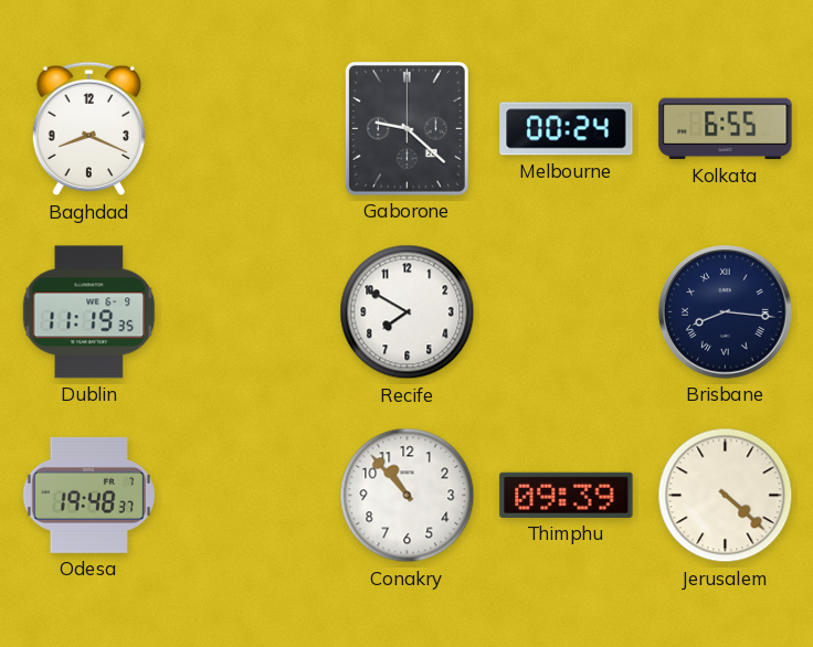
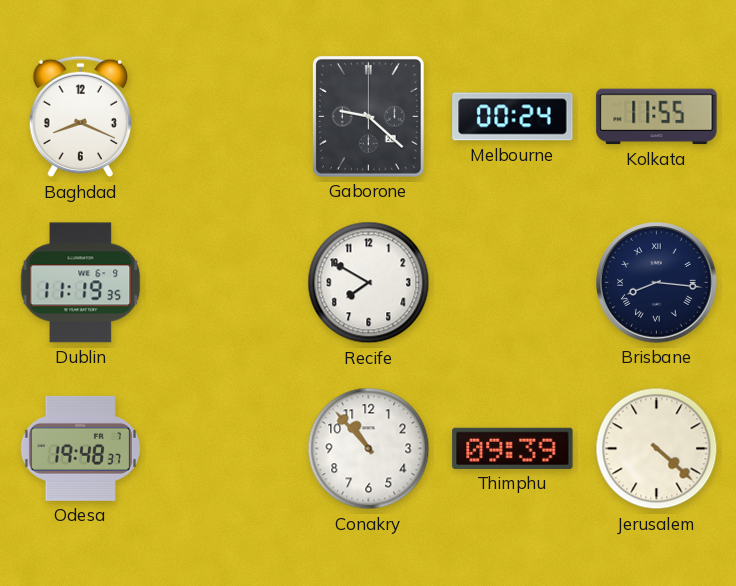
Kolkata: 6:55 -> 11:55
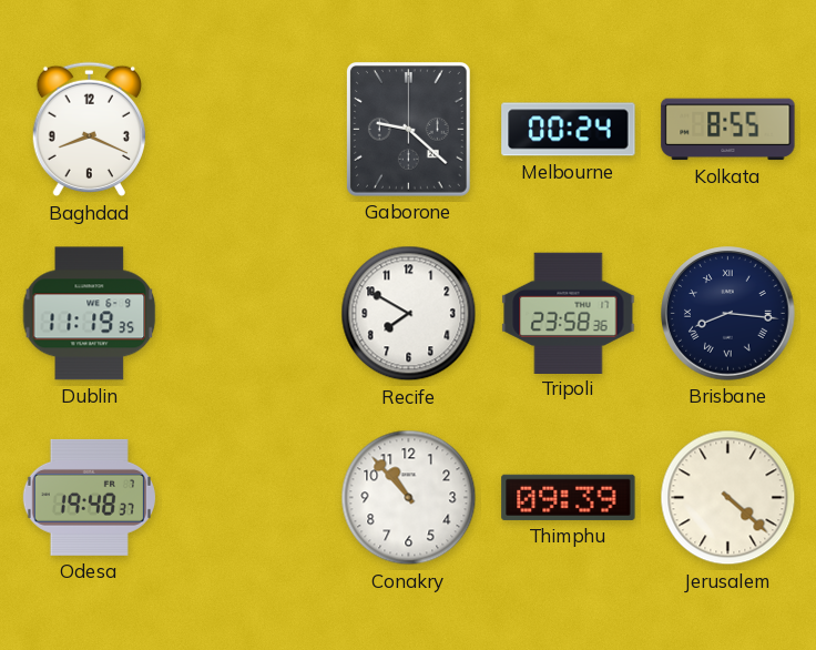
Kolkata: 11:55 -> 8:55
Tripoli: none -> 23:58
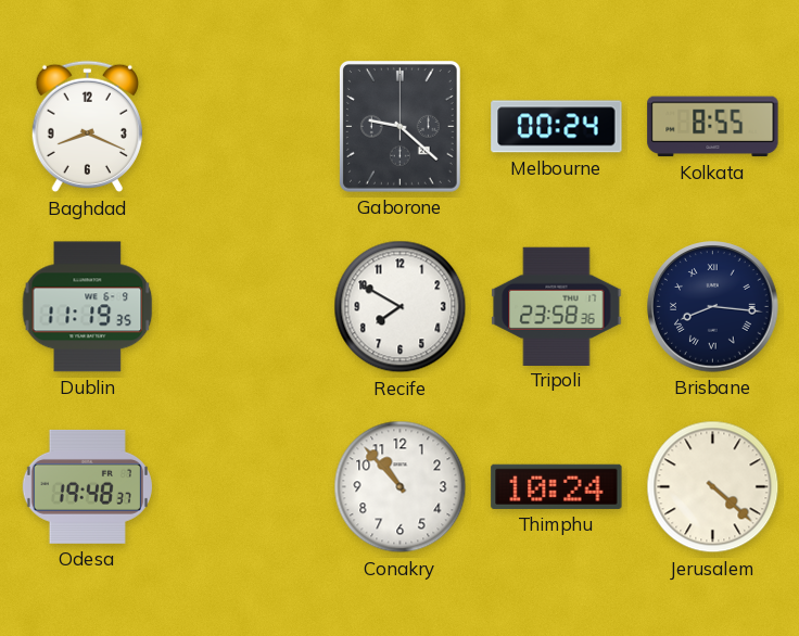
Thimphu: 09:39 -> 10:24
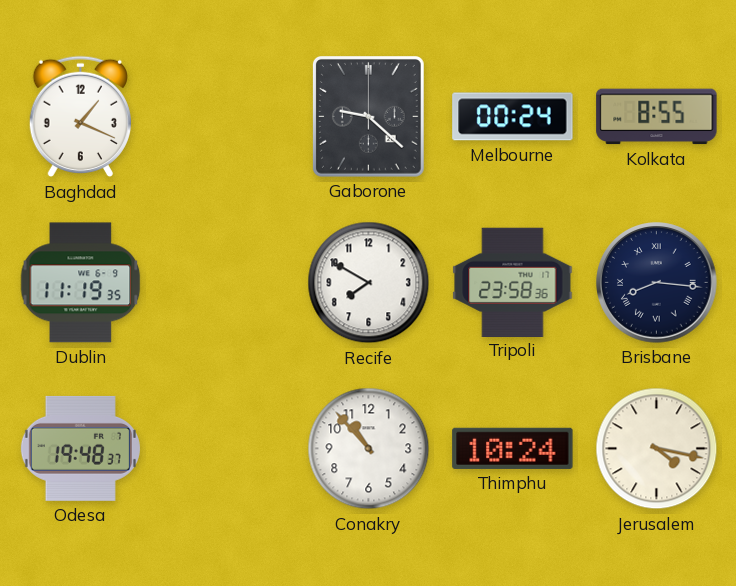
Baghdad: 8:19 -> 1:19
Jerusalem: 4:22 -> 4:17
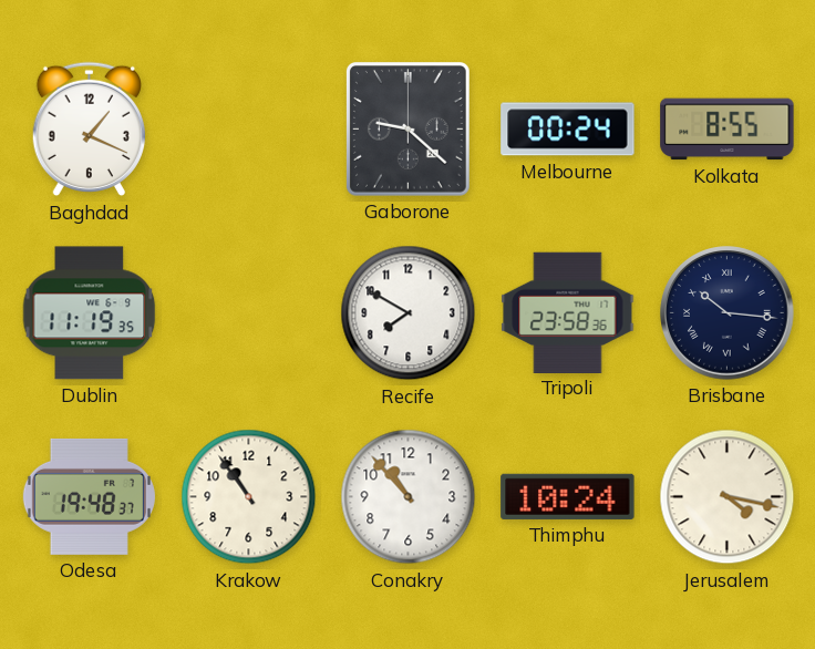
Brisbane: 8:16 -> 10:16
Krakow: none -> 10:54
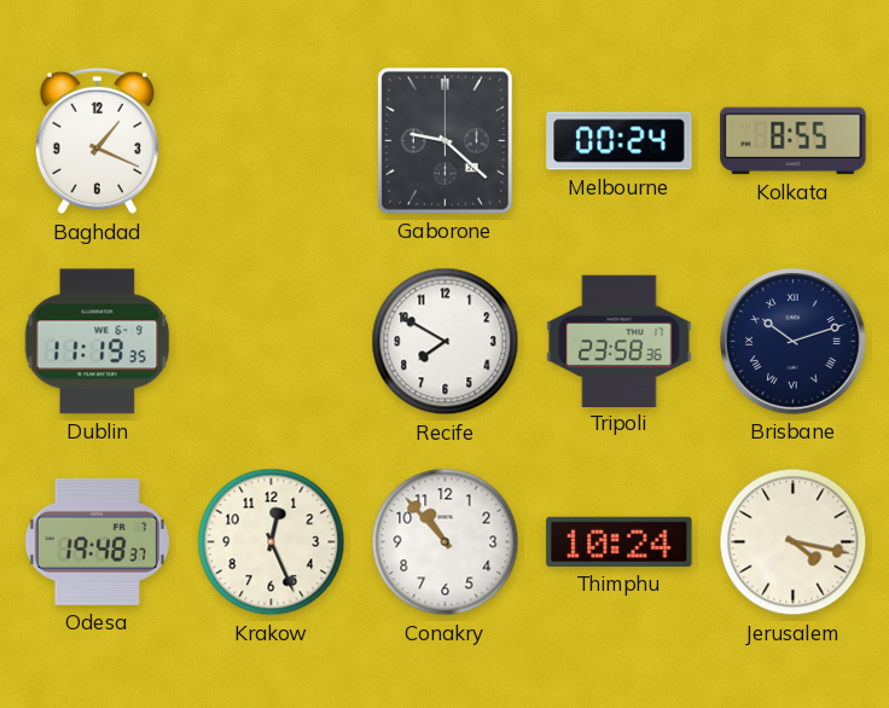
Brisbane: 10:16 -> 10:12
Krakow: 10:54 -> 12:26
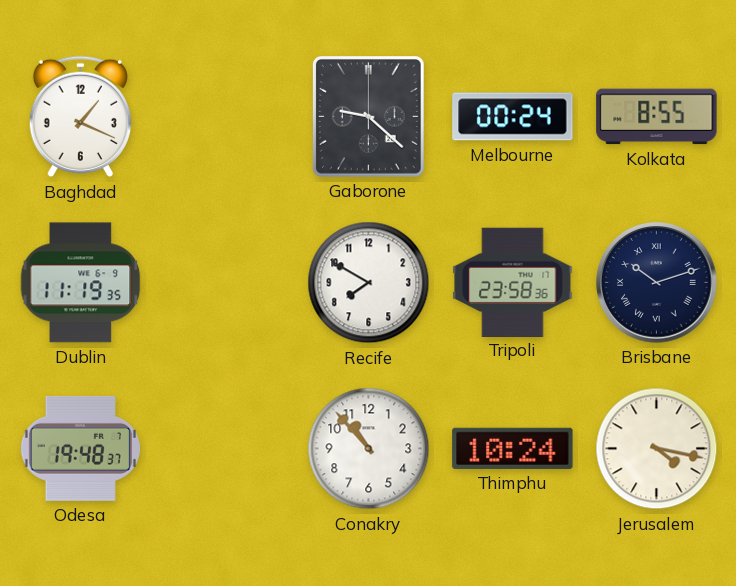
Krakow: 12:26 -> none
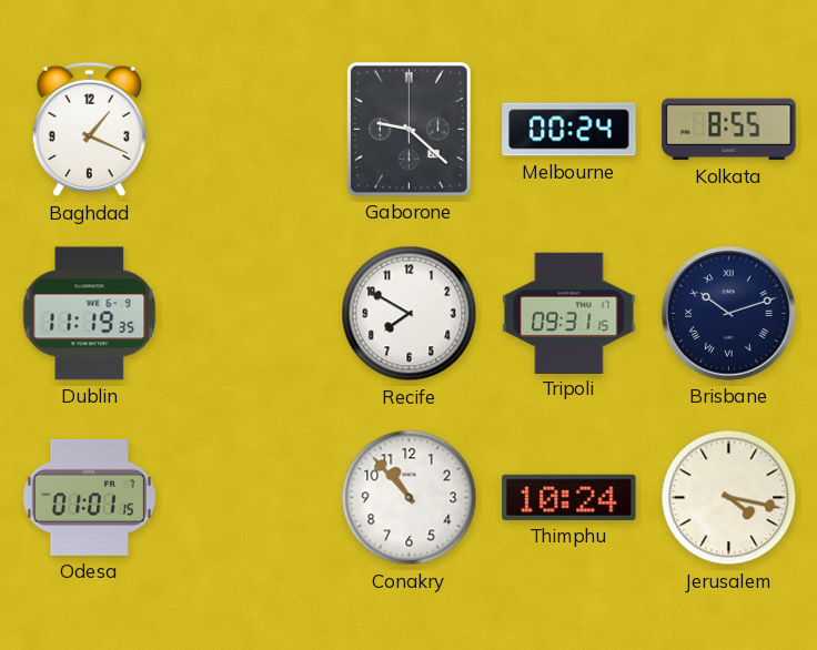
Tripoli: 23:58 -> 09:31
Odesa: 19:48 -> 01:01
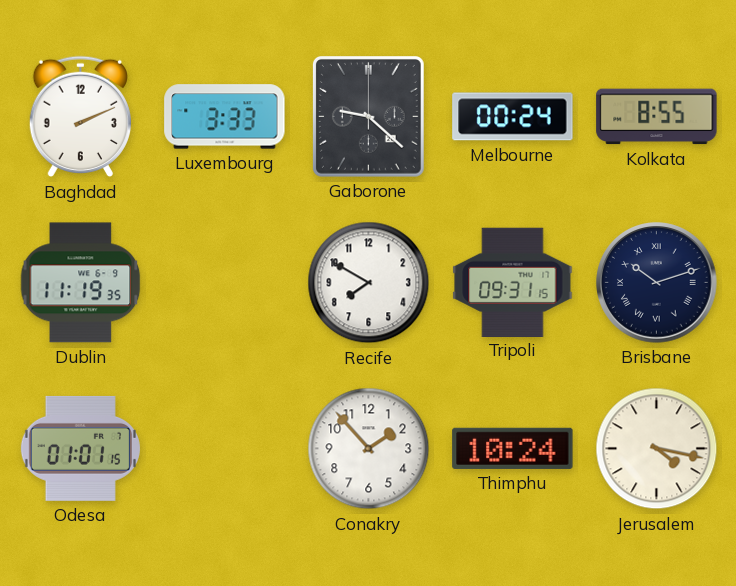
Baghdad: 1:19 -> 2:11
Luxembourg: none -> 3:33
Conakry: 10:53 -> 1:53
